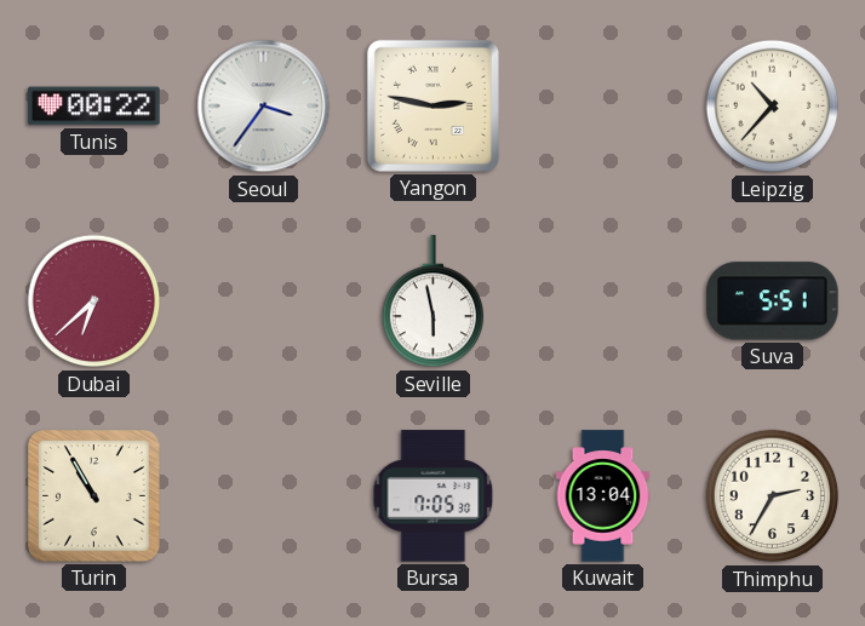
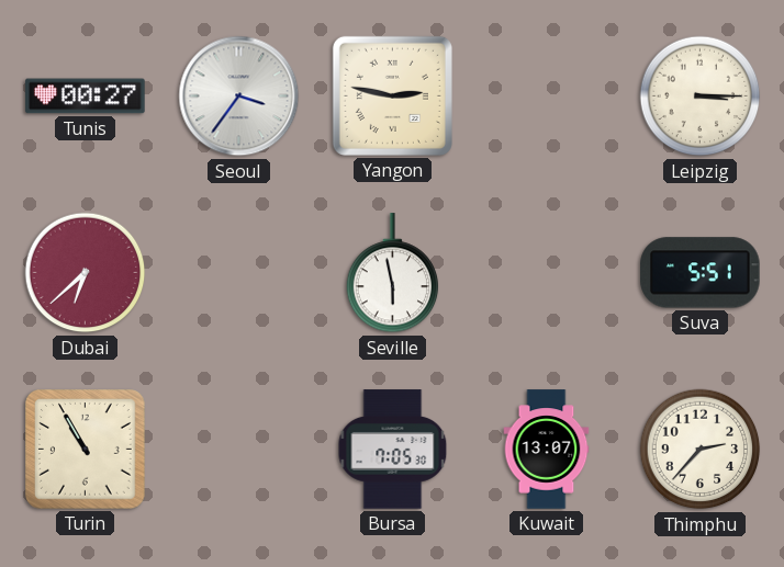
Tunis: 00:22 -> 00:27
Leipzig: 10:37 -> 3:15
Kuwait: 13:04 -> 13:07
Thimphu: 2:35 -> 2:37
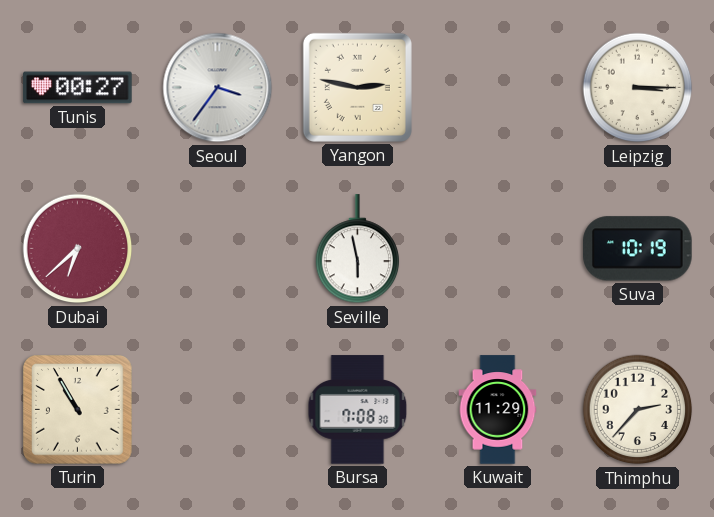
Suva: 5:51 -> 10:19
Bursa: 7:05 -> 7:08
Kuwait: 13:07 -> 11:29
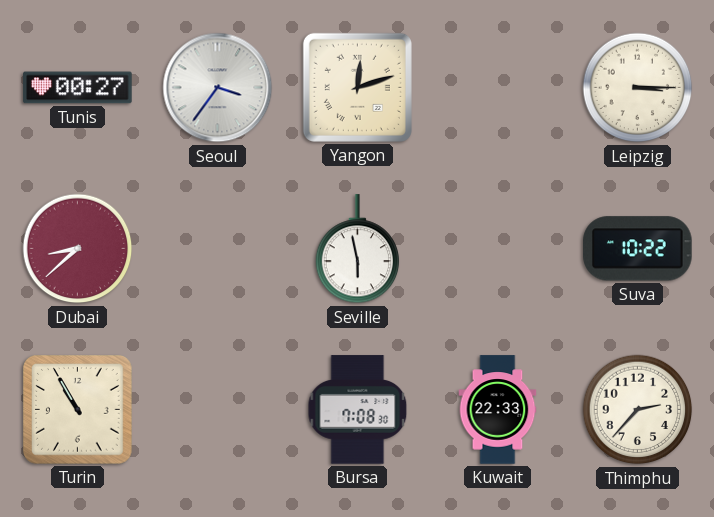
Yangon: 2:47 -> 12:12
Dubai: 6:38 -> 8:38
Suva: 10:19 -> 10:22
Kuwait: 11:29 -> 22:33
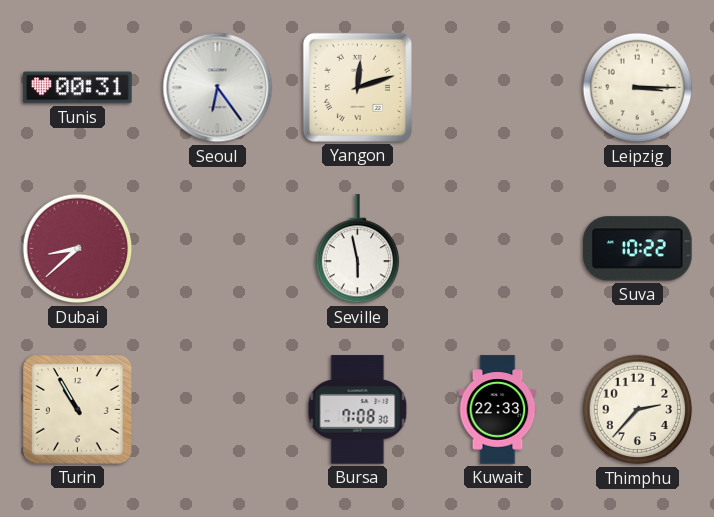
Tunis: 00:27 -> 00:31
Seoul: 3:36 -> 6:24
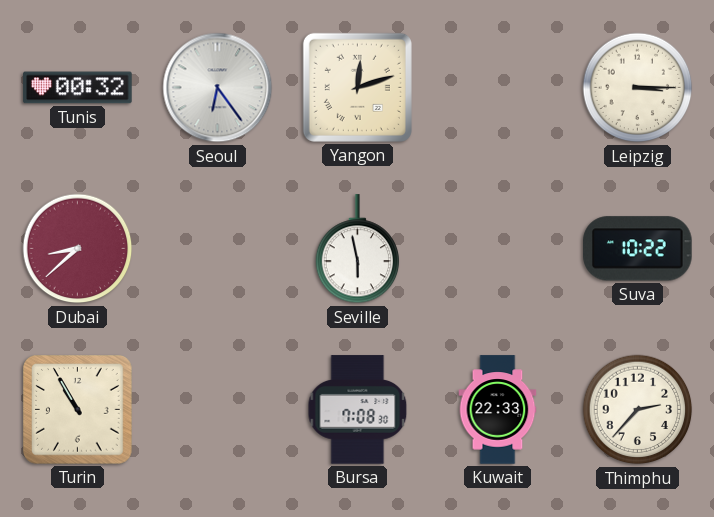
Tunis: 00:31 -> 00:32
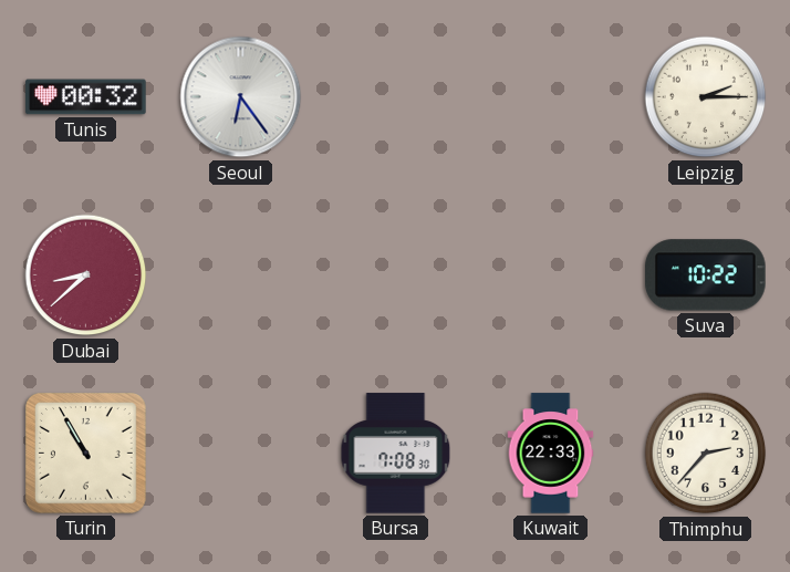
Yangon: 12:12 -> none
Leipzig: 3:15 -> 2:15
Seville: 5:58 -> none
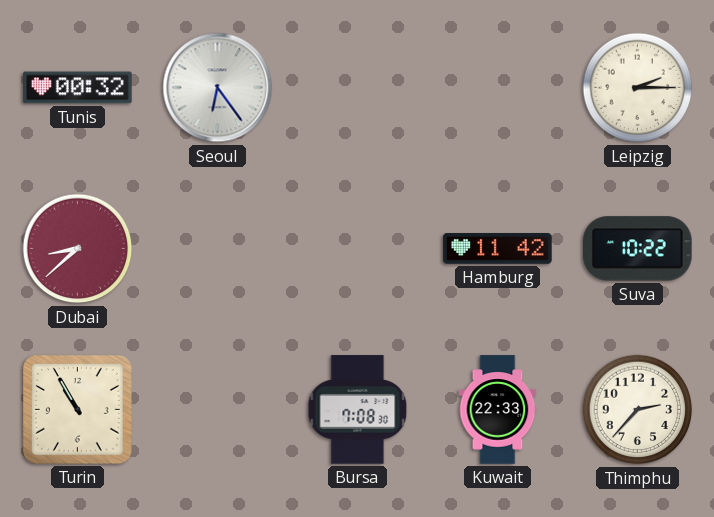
Hamburg: none -> 11:42
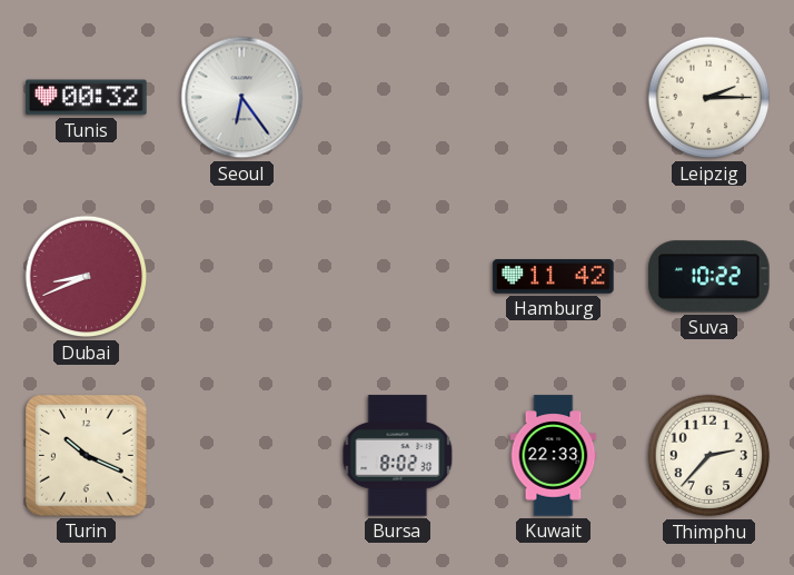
Dubai: 8:38 -> 8:41
Turin: 10:55 -> 10:19
Bursa: 7:08 -> 8:02
